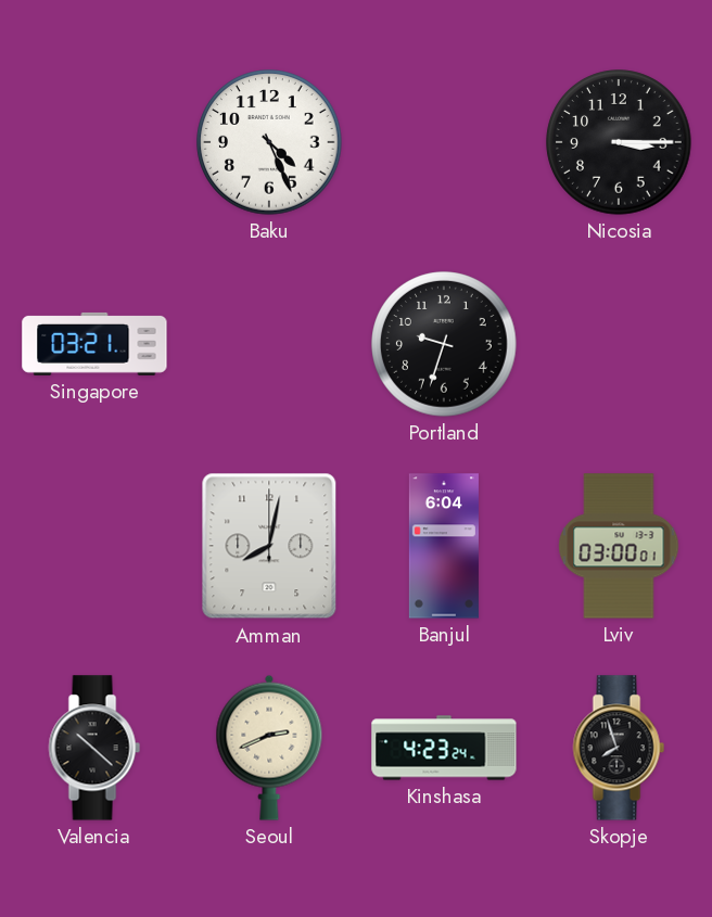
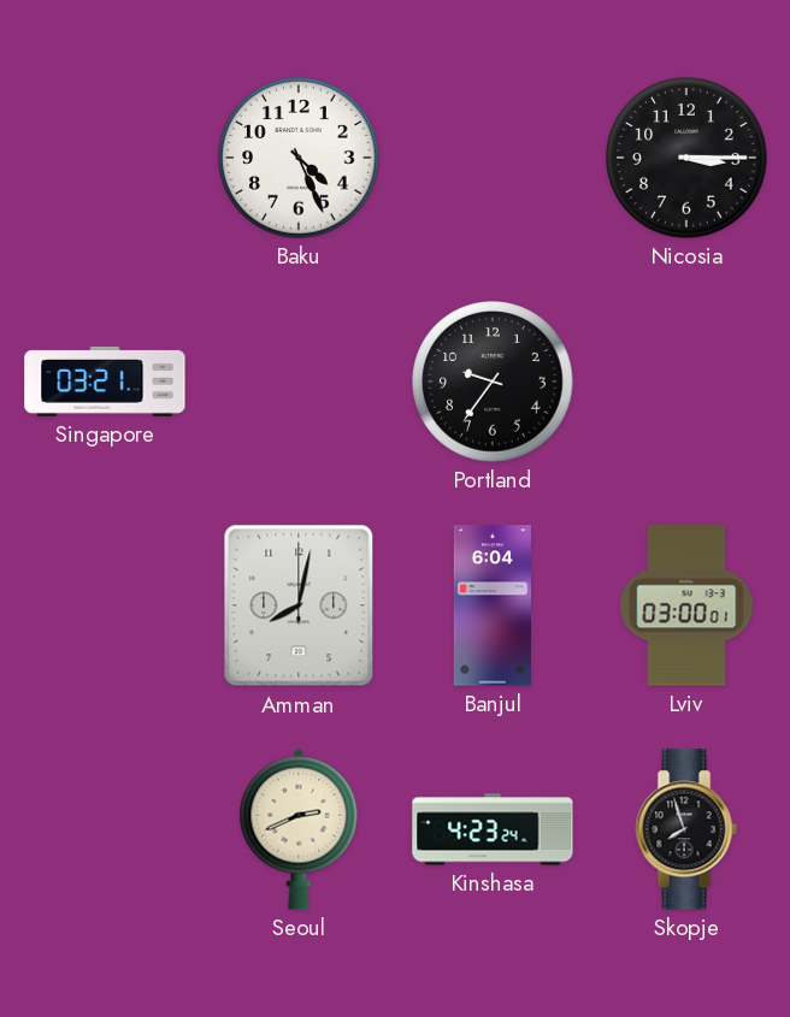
Portland: 9:33 -> 9:36
Valencia: 10:22 -> none
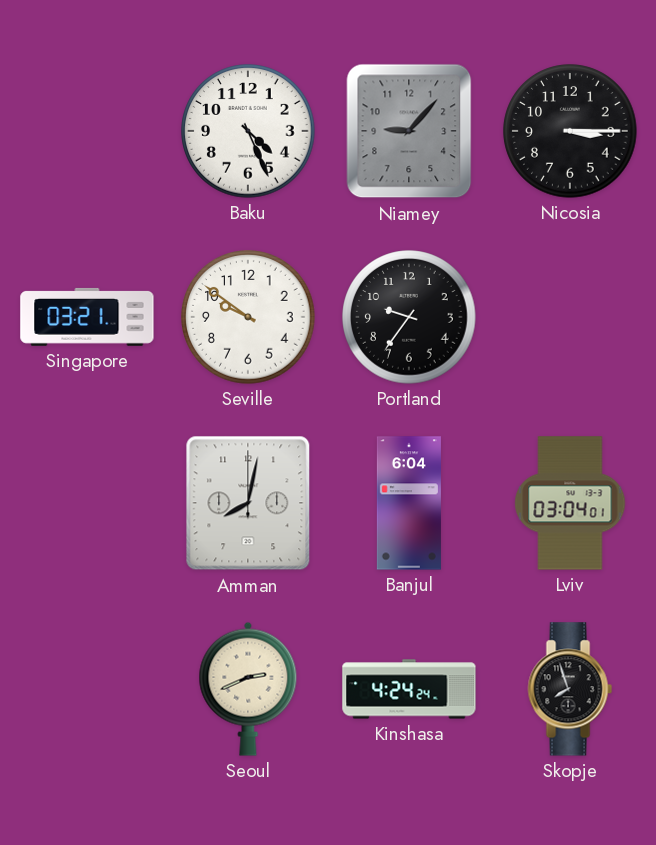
Niamey: none -> 9:07
Seville: none -> 9:51
Lviv: 03:00 -> 03:04
Kinshasa: 4:23 -> 4:24
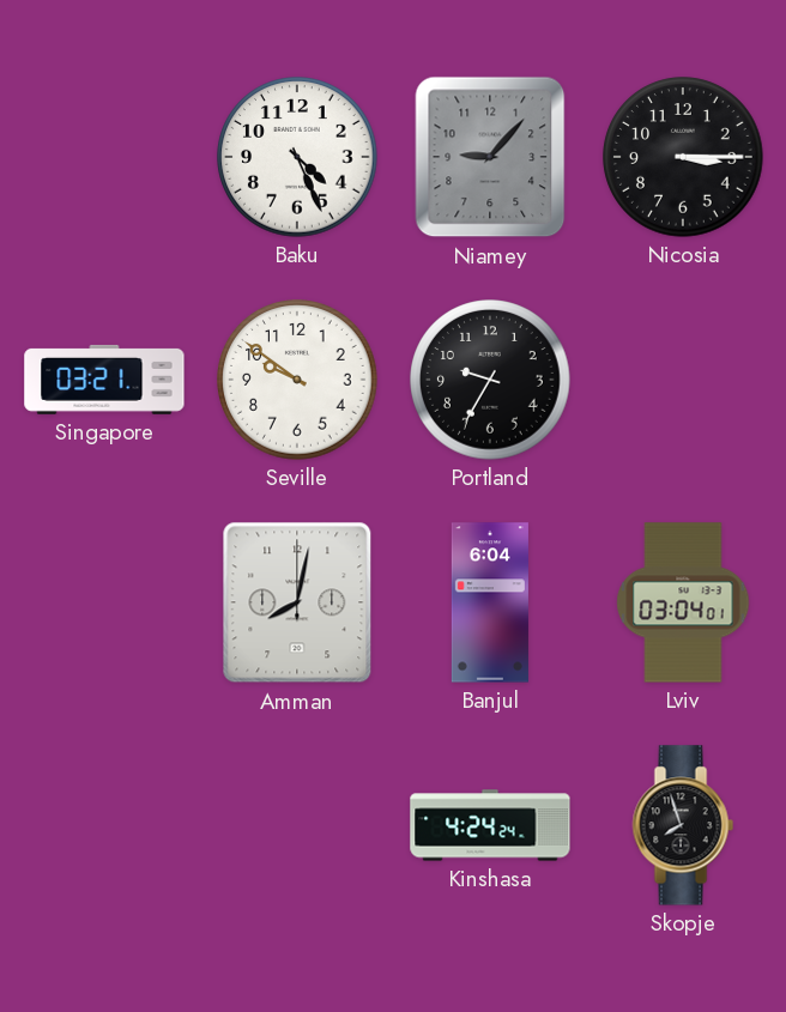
Portland: 9:36 -> 9:35
Seoul: 2:41 -> none
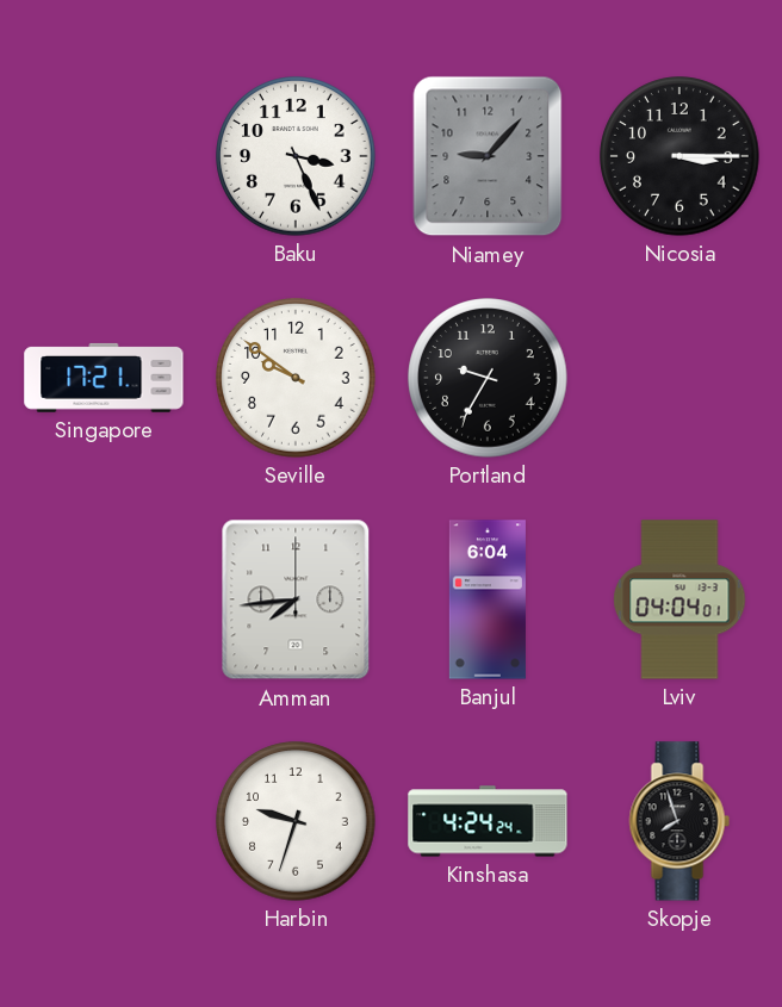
Baku: 4:26 -> 3:26
Singapore: 03:21 -> 17:21
Amman: 8:02 -> 7:44
Lviv: 03:04 -> 04:04
Harbin: none -> 9:33
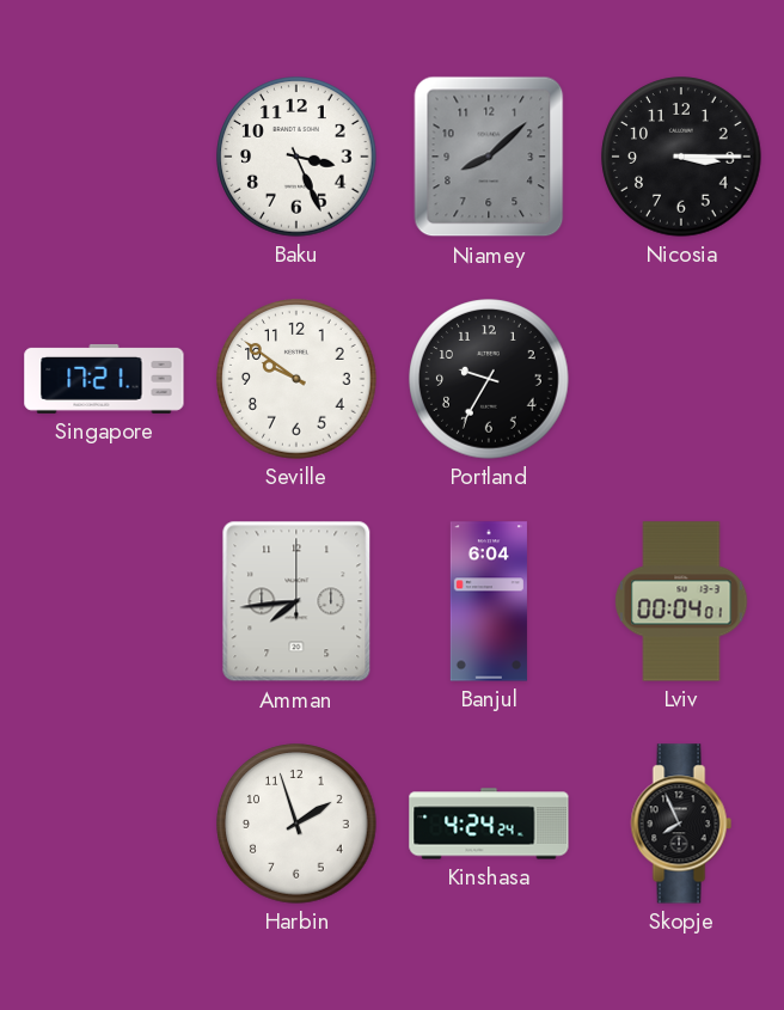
Niamey: 9:07 -> 8:08
Lviv: 04:04 -> 00:04
Harbin: 9:33 -> 1:57
Skopje: 7:57 -> 7:56
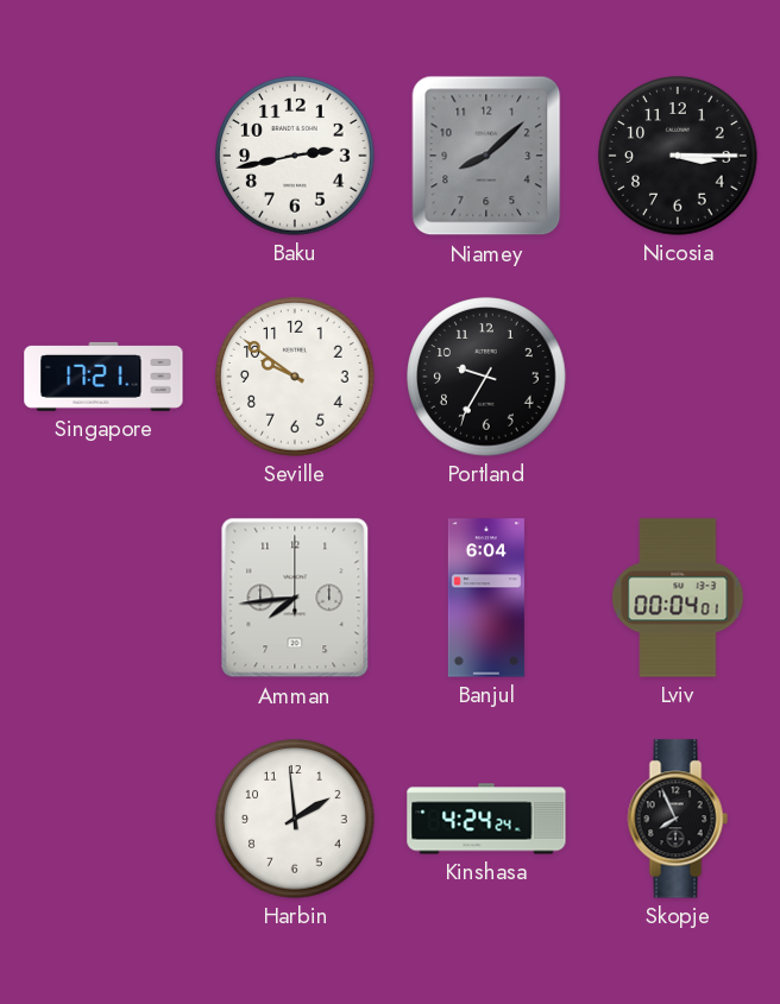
Baku: 3:26 -> 2:43
Harbin: 1:57 -> 1:59
